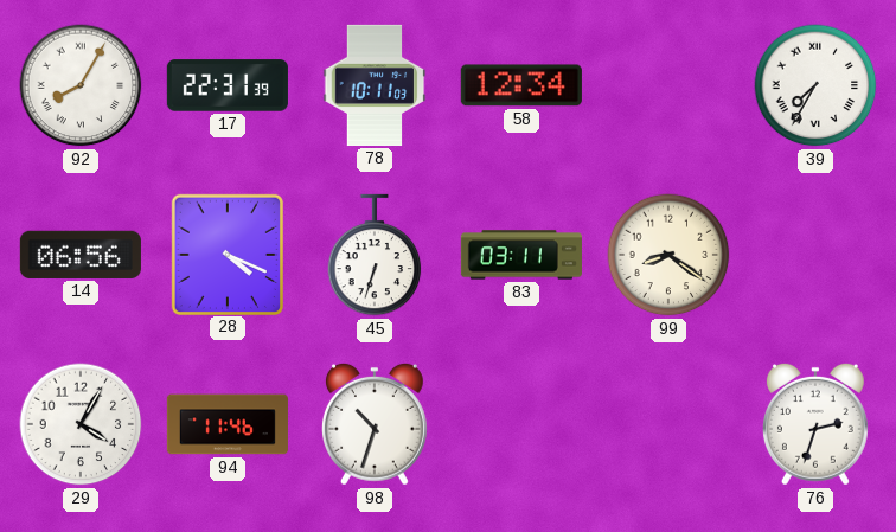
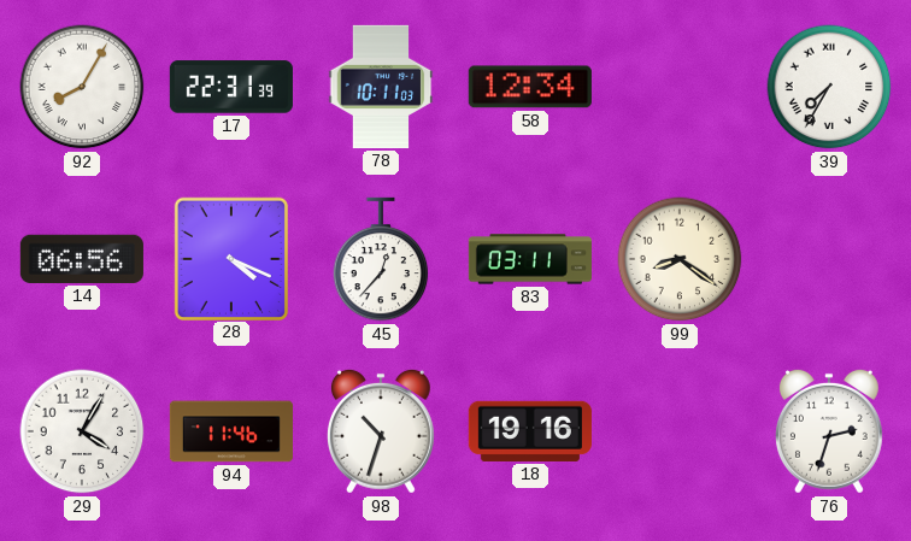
45: 6:33 -> 12:37
18: none -> 19:16
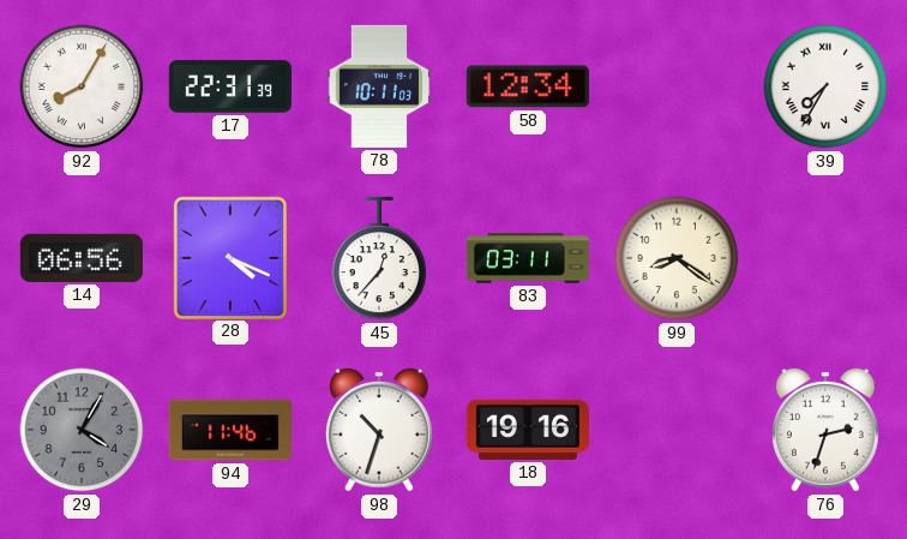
29 dial: white -> grey
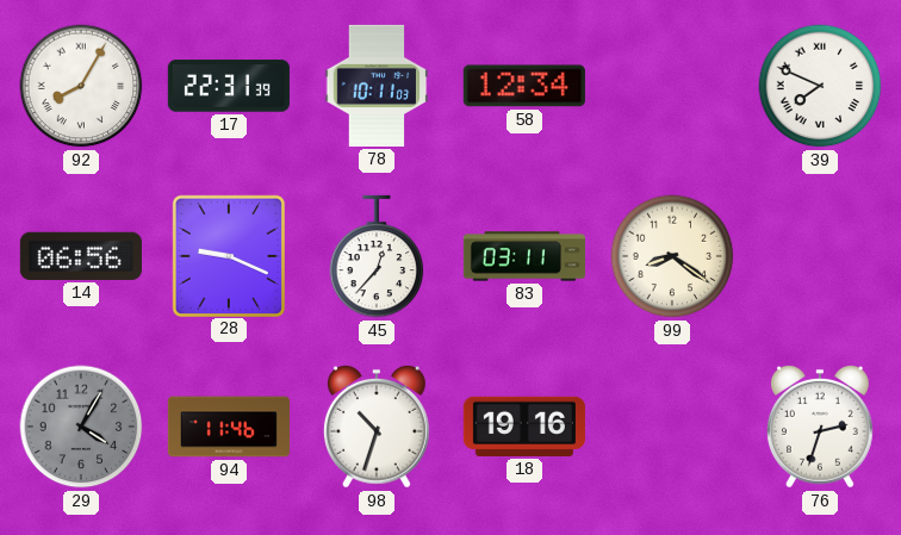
39: 7:35 -> 7:49
28: 4:19 -> 9:19
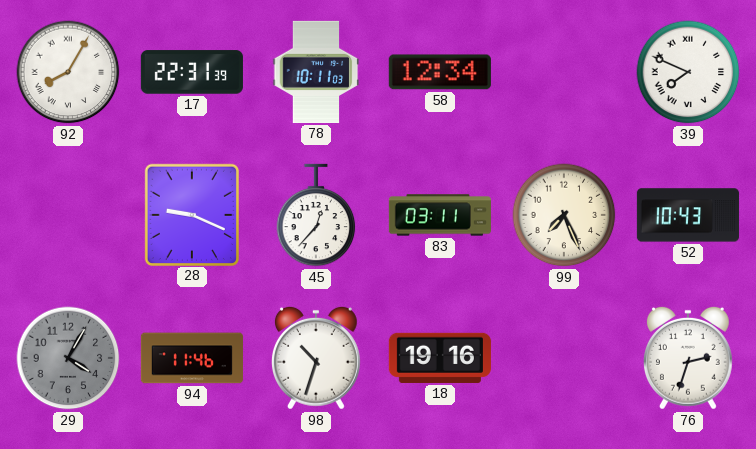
14: 06:56 -> none
99: 8:21 -> 7:26
52: none -> 10:43
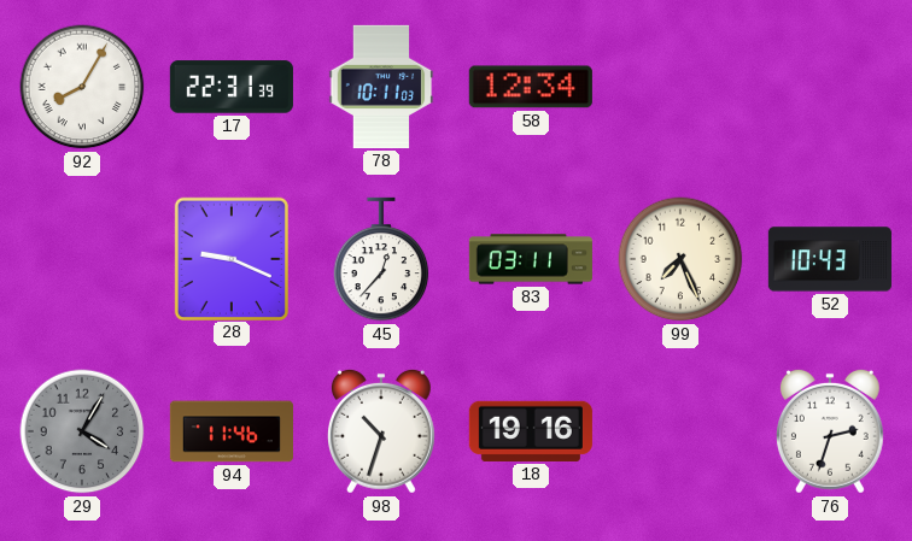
39: 7:49 -> none
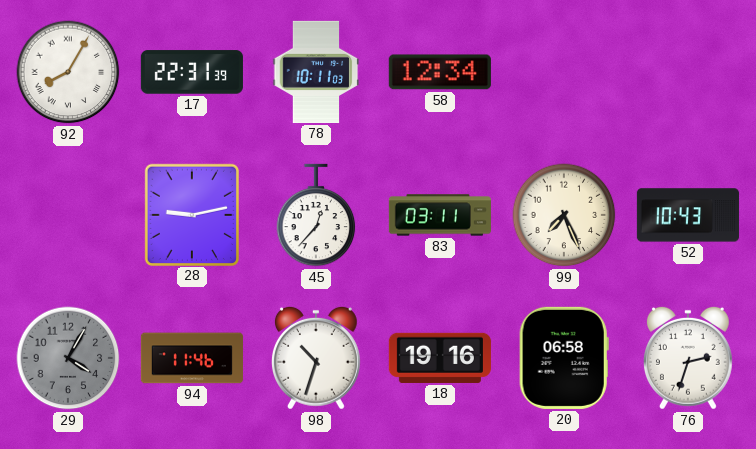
28: 9:19 -> 9:13
20: none -> 06:58
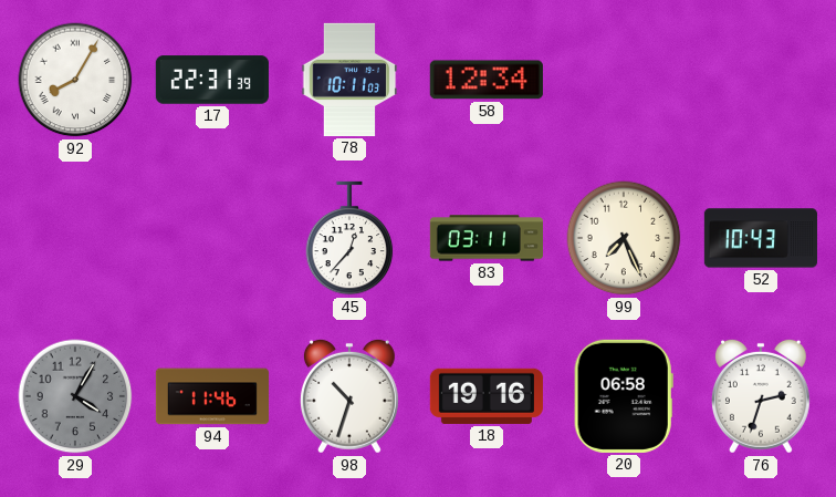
28: 9:13 -> none
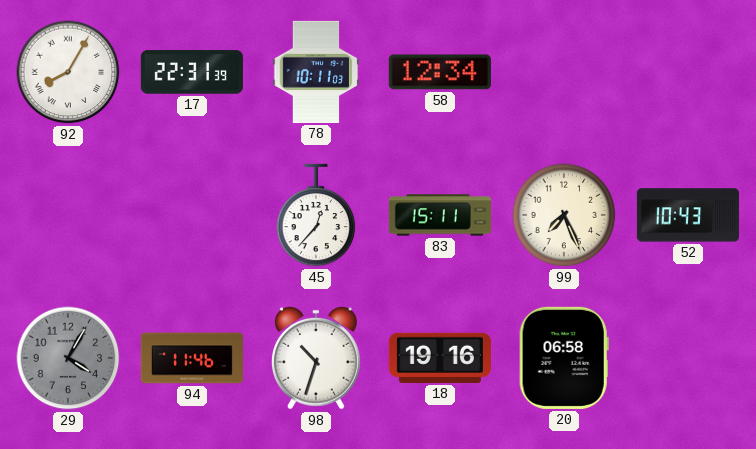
83: 03:11 -> 15:11
76: 2:33 -> none
